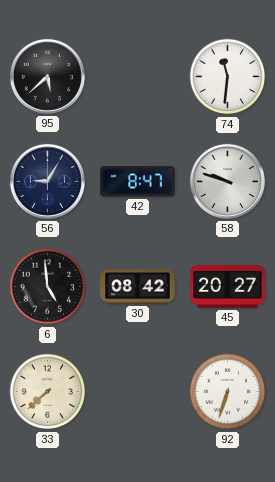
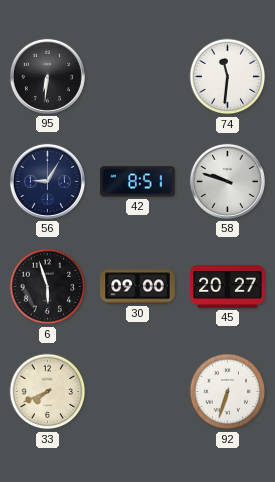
95: 5:38 -> 6:31
42: 8:47 -> 8:51
6: 4:59 -> 5:57
30: 08:42 -> 09:00
33: 7:38 -> 7:41
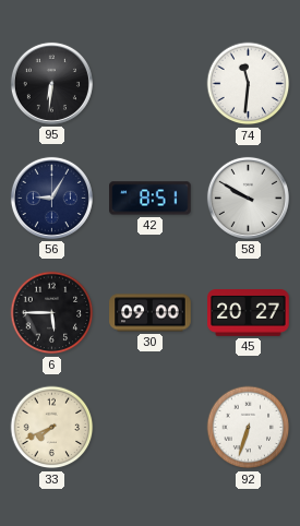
58: 9:48 -> 9:50
6: 5:57 -> 5:45
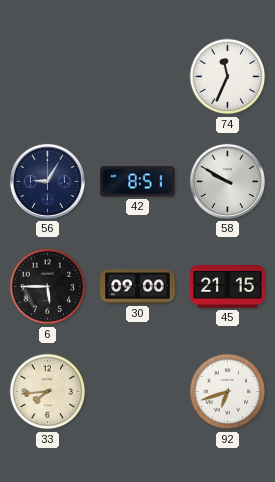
95: 6:31 -> none
74: 11:31 -> 11:34
45: 20:27 -> 21:15
33: 7:41 -> 7:44
92: 6:33 -> 6:42
